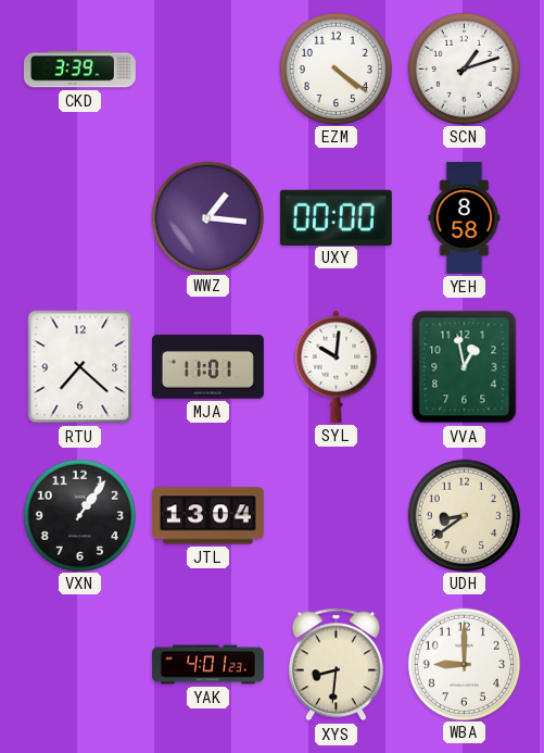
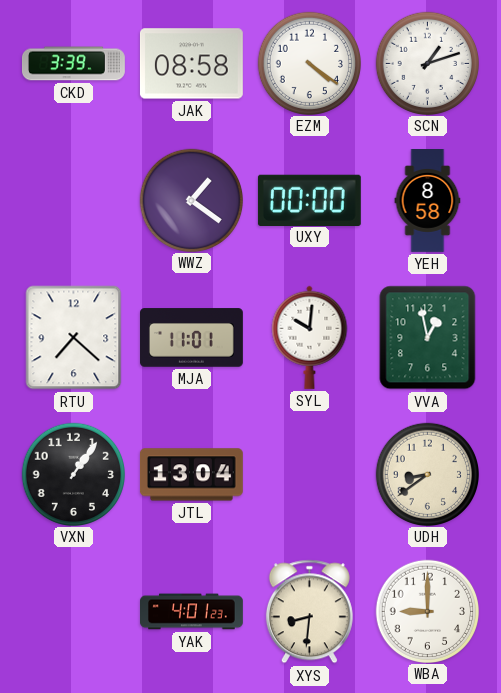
JAK: none -> 08:58
WWZ: 1:16 -> 1:21
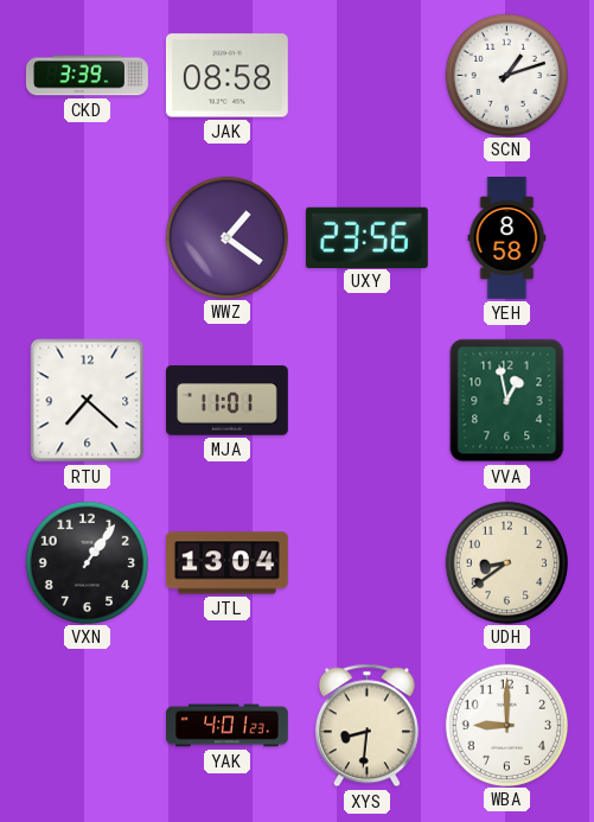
EZM: 4:21 -> none
UXY: 00:00 -> 23:56
SYL: 10:01 -> none
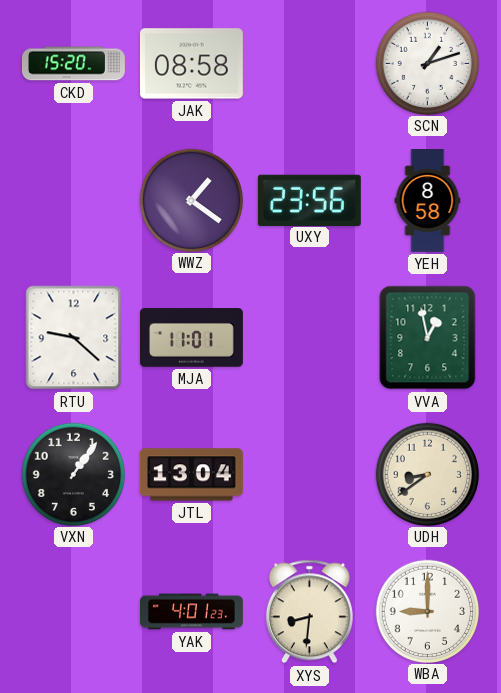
CKD: 3:39 -> 15:20
RTU: 7:22 -> 9:22
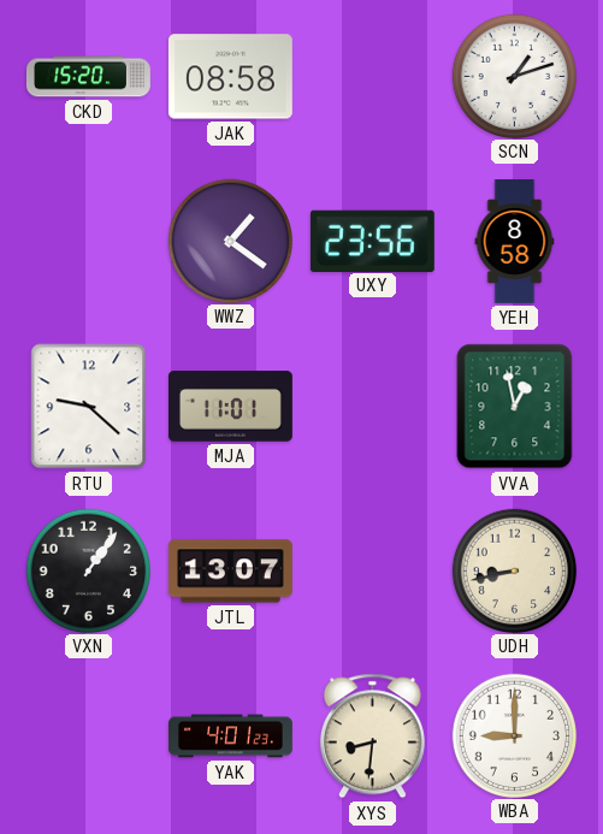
JTL: 13:04 -> 13:07
UDH: 8:39 -> 8:43
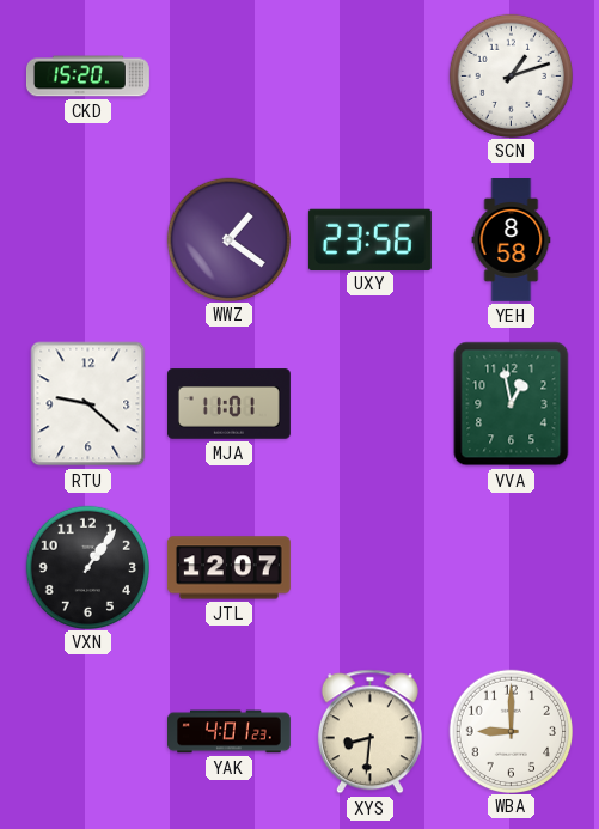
JAK: 08:58 -> none
JTL: 13:07 -> 12:07
UDH: 8:43 -> none
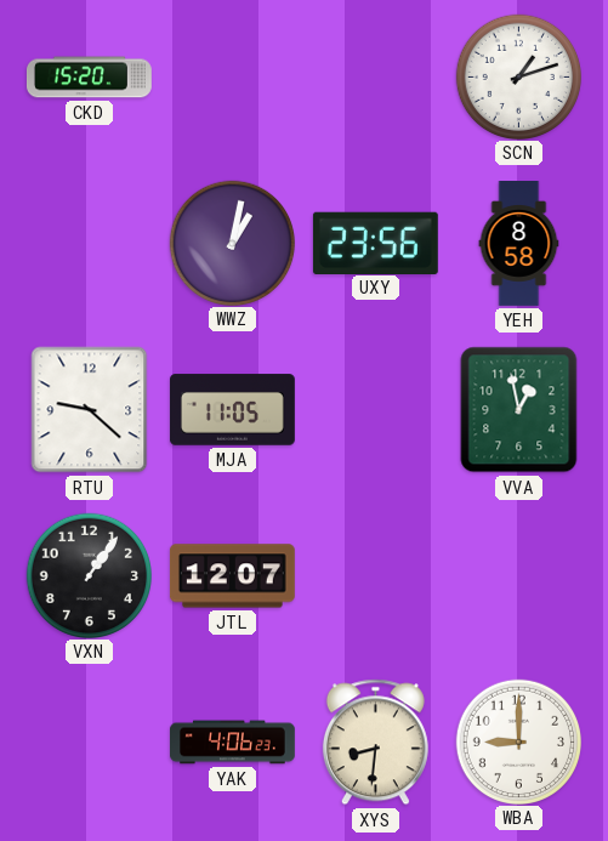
WWZ: 1:21 -> 1:02
MJA: 11:01 -> 11:05
YAK: 4:01 -> 4:06
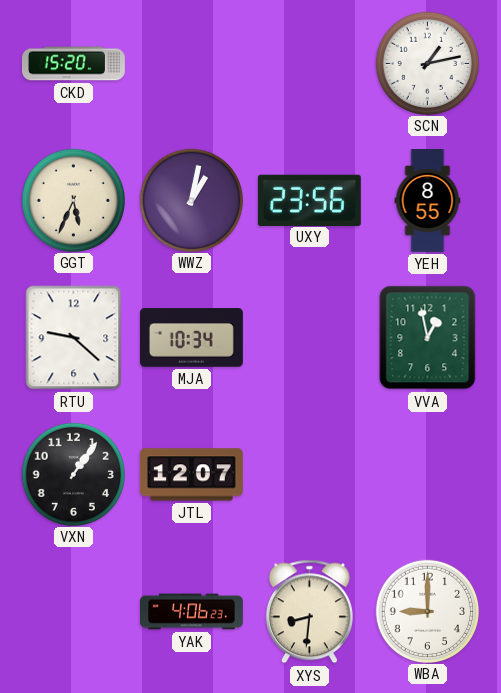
SCN: 1:12 -> 1:13
GGT: none -> 5:34
YEH: 8:58 -> 8:55
MJA: 11:05 -> 10:34
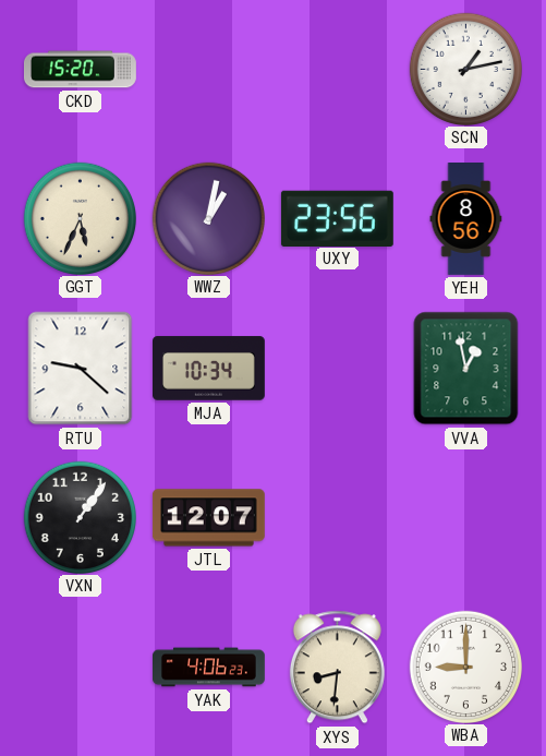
YEH: 8:55 -> 8:56
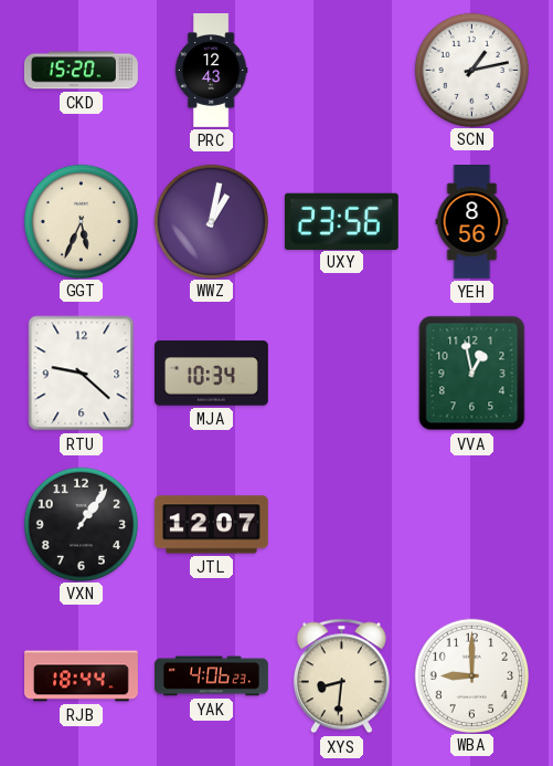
PRC: none -> 12:43
RJB: none -> 18:44
